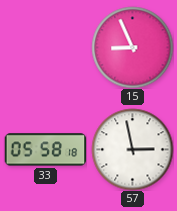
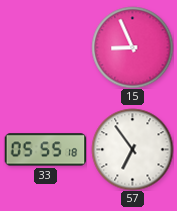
33: 05:58 -> 05:55
57: 2:58 -> 6:54
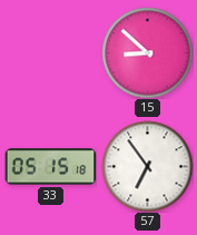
15: 8:56 -> 8:52
33: 05:55 -> 05:15
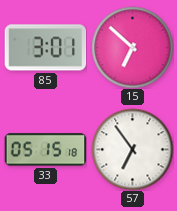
85: none -> 3:01
15: 8:52 -> 6:52
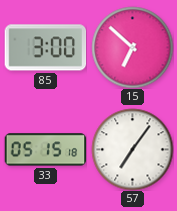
85: 3:01 -> 3:00
57: 6:54 -> 7:06
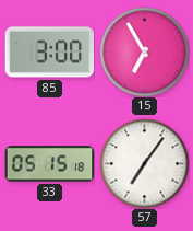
15: 6:52 -> 6:55
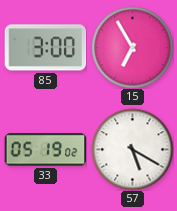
33: 05:15 -> 05:19
57: 7:06 -> 5:20
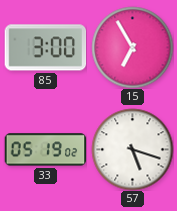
57: 5:20 -> 5:18
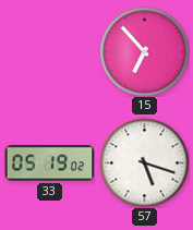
85: 3:00 -> none
15: 6:55 -> 6:53
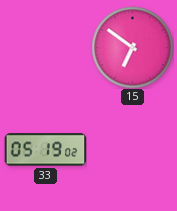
15: 6:53 -> 6:51
57: 5:18 -> none
